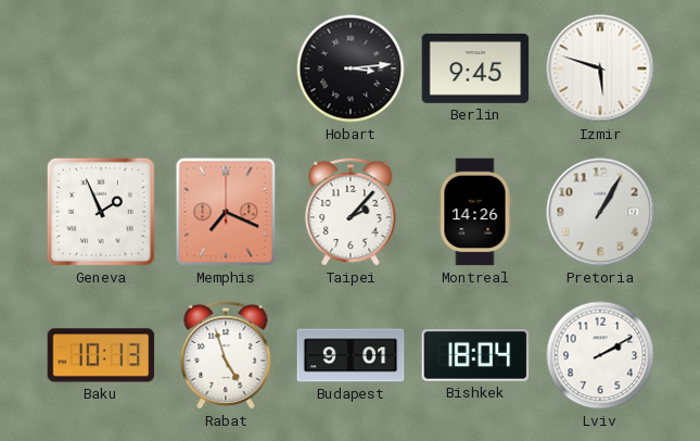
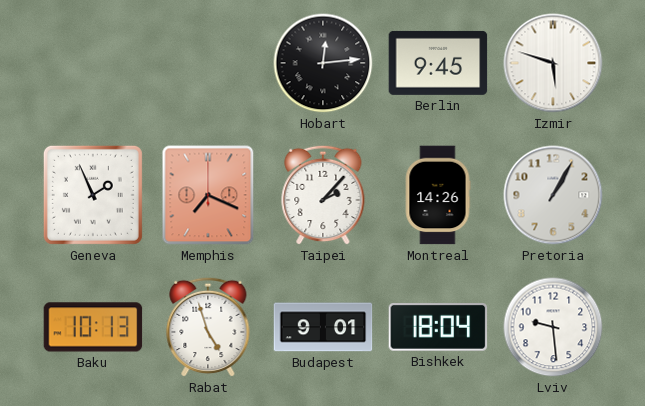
Hobart: 3:14 -> 12:14
Lviv: 2:10 -> 9:29
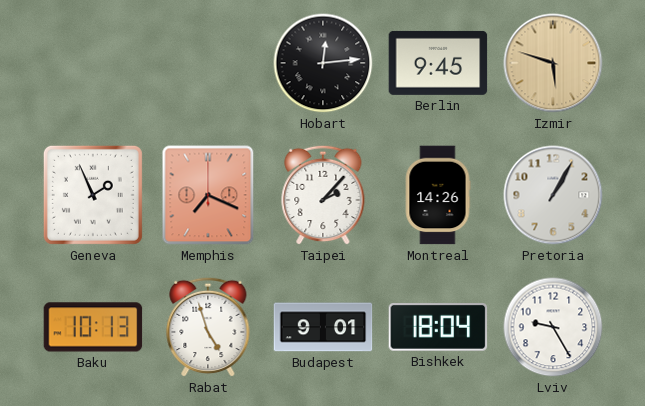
Izmir dial: white -> champagne
Lviv: 9:29 -> 9:25
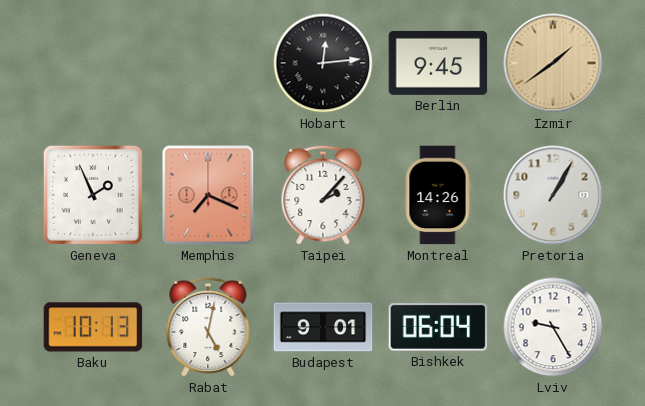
Izmir: 5:48 -> 1:39
Rabat: 4:57 -> 5:02
Bishkek: 18:04 -> 06:04
